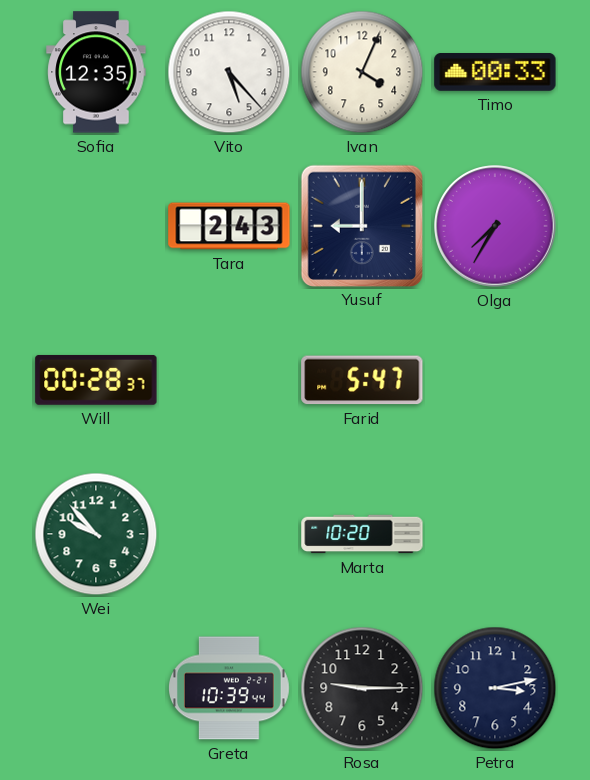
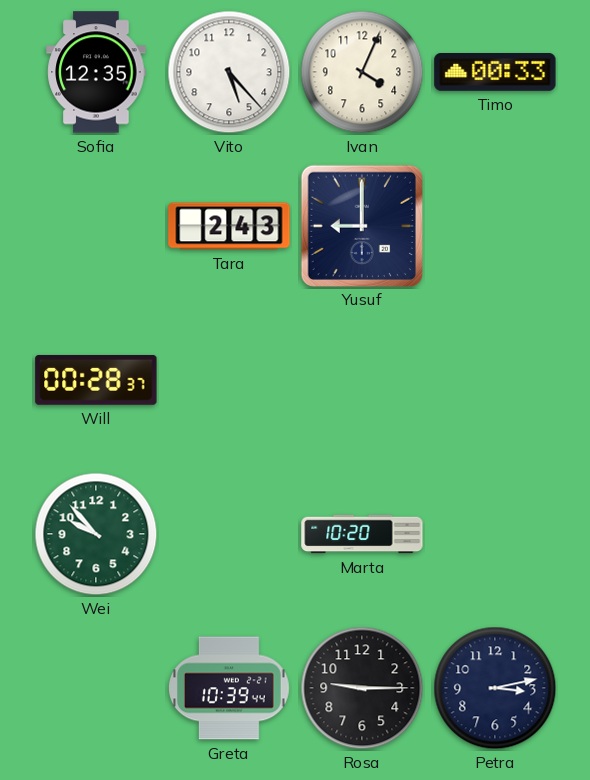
Olga: 7:35 -> none
Farid: 5:47 -> none
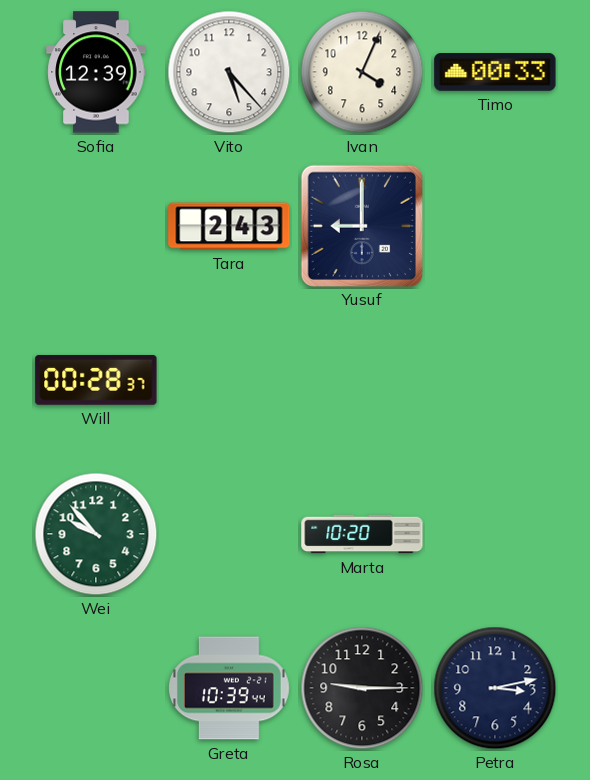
Sofia: 12:35 -> 12:39
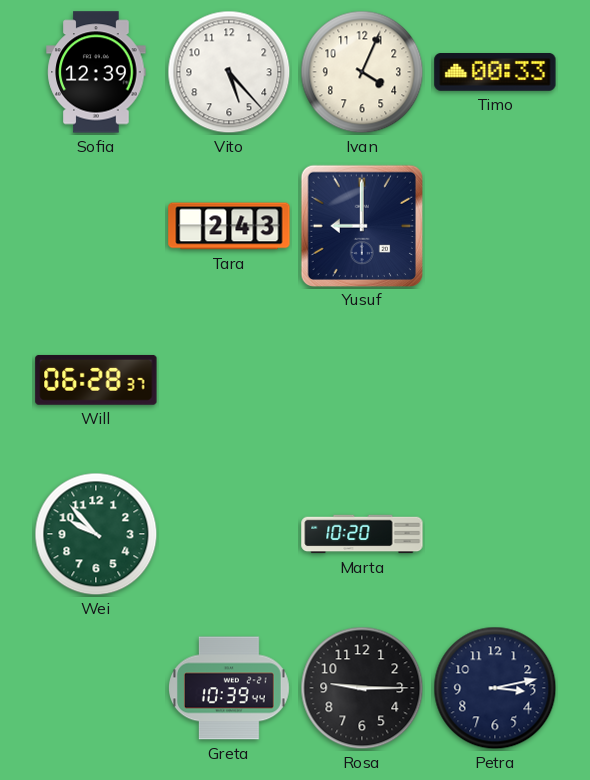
Will: 00:28 -> 06:28
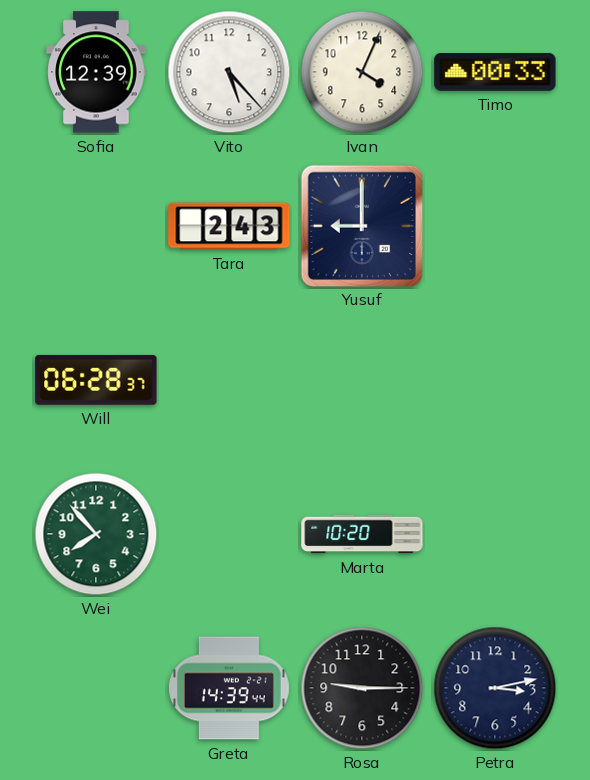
Wei: 9:53 -> 7:53
Greta: 10:39 -> 14:39
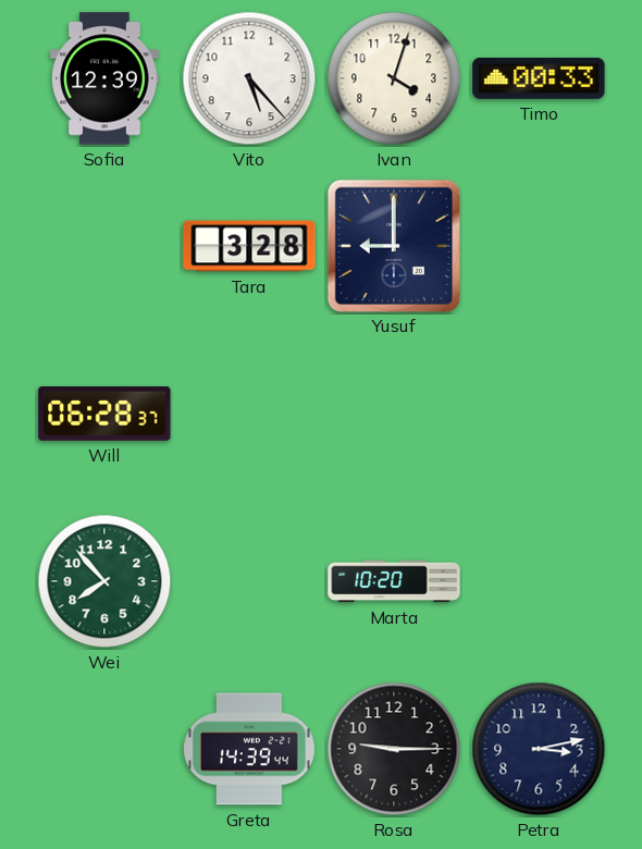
Ivan: 4:04 -> 4:03
Tara: 2:43 -> 3:28
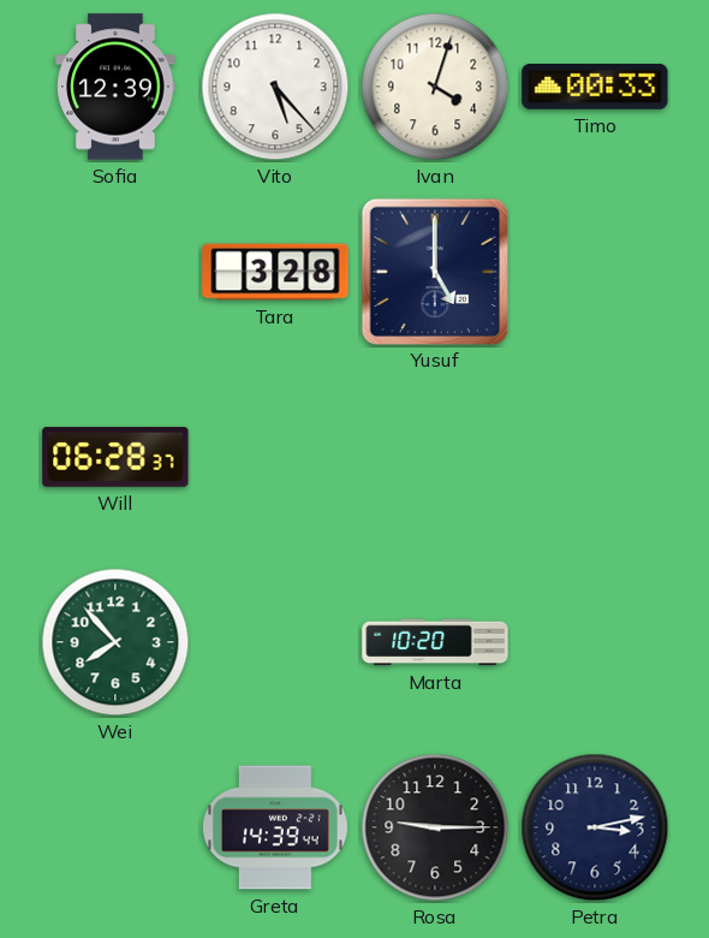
Yusuf: 9:00 -> 5:00
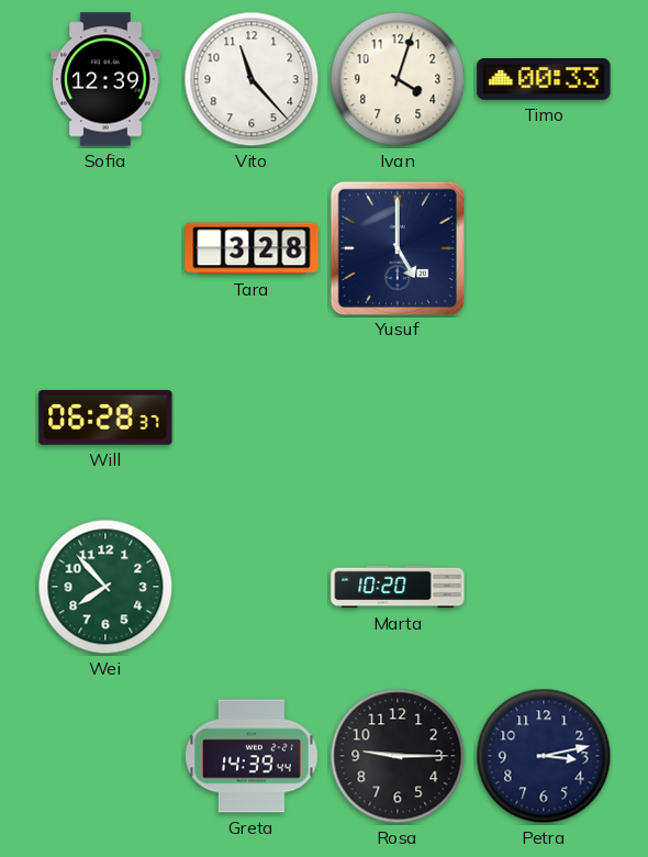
Vito: 5:23 -> 11:23
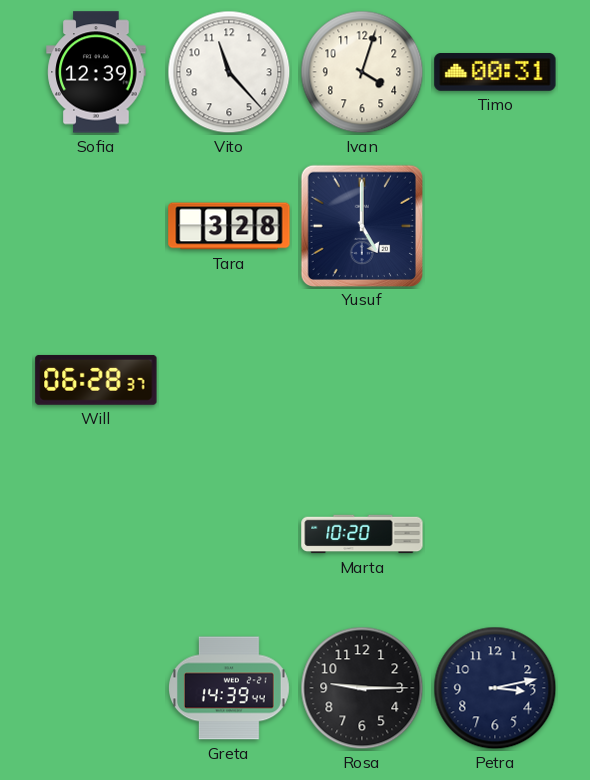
Timo: 00:33 -> 00:31
Wei: 7:53 -> none
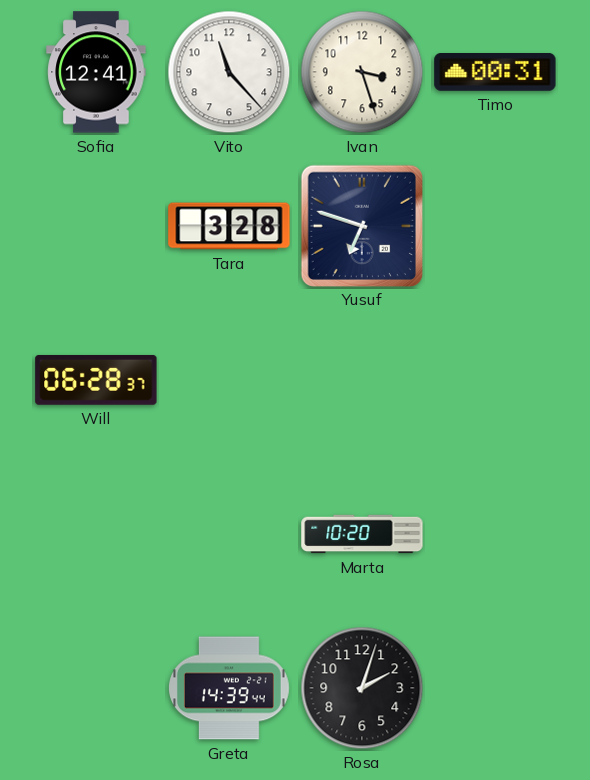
Sofia: 12:39 -> 12:41
Ivan: 4:03 -> 3:27
Yusuf: 5:00 -> 6:48
Rosa: 9:15 -> 2:03
Petra: 3:13 -> none
